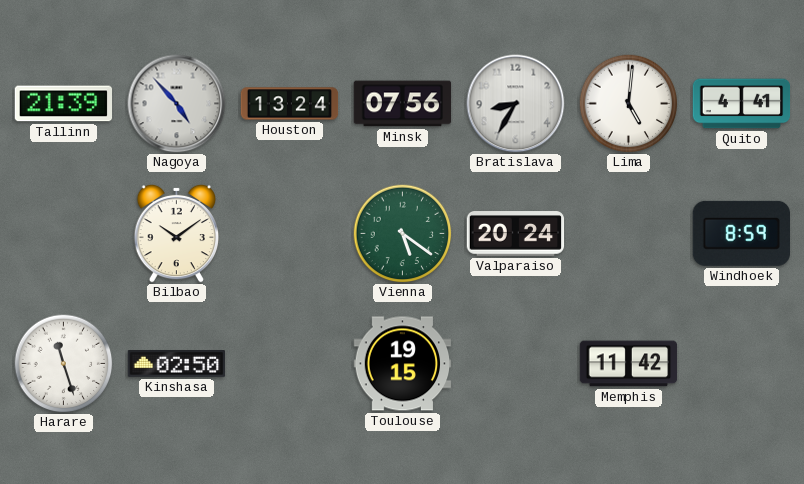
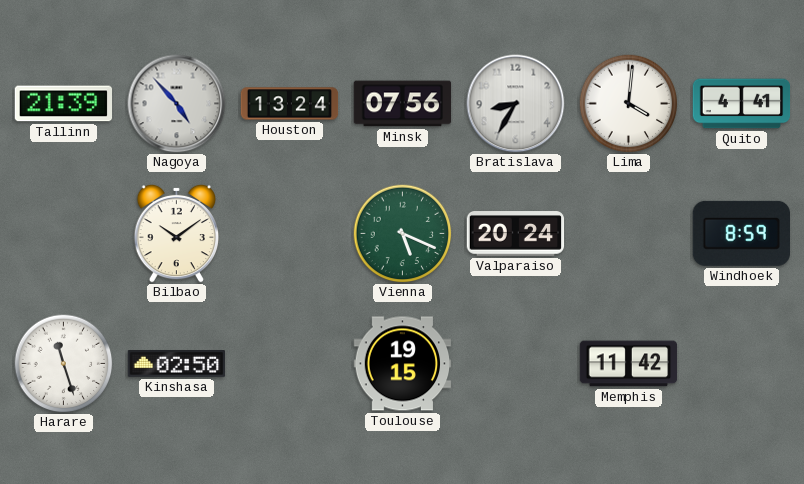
Lima: 5:01 -> 4:01
Vienna: 5:21 -> 5:19
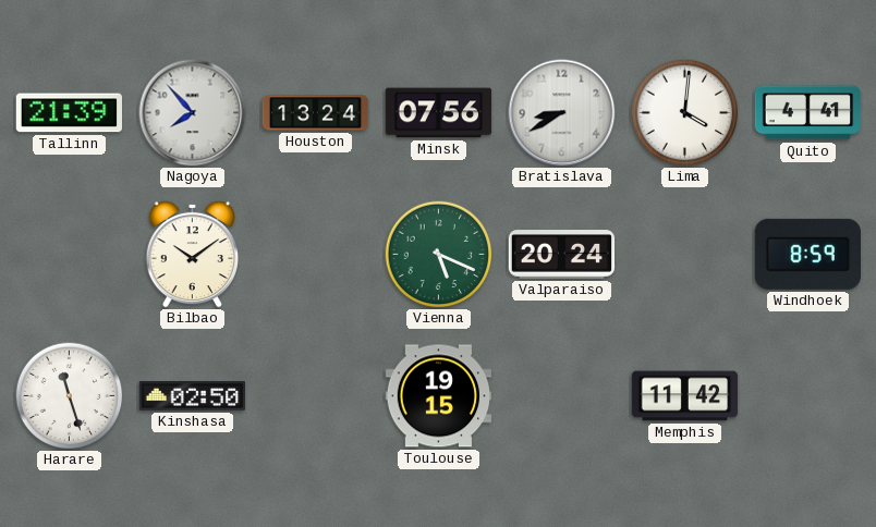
Nagoya: 4:53 -> 7:53
Bratislava: 8:35 -> 8:40
